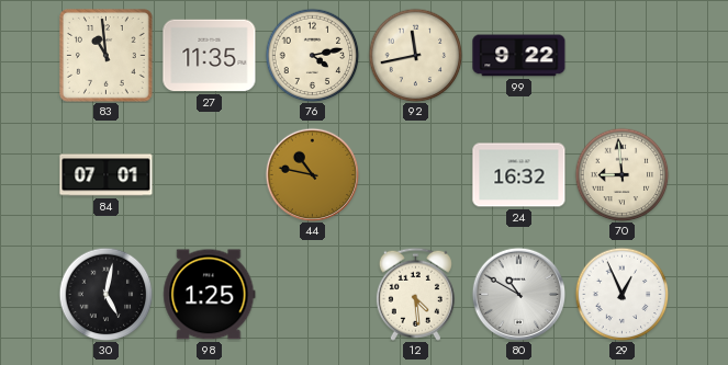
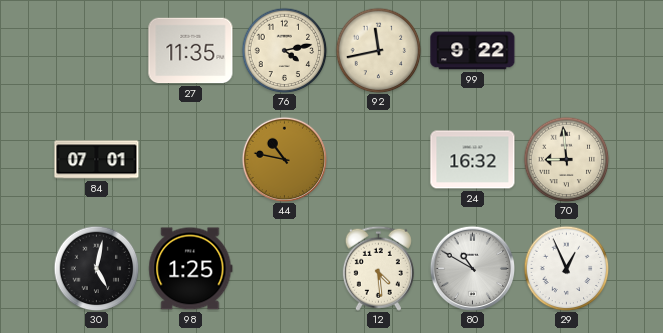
83: 10:59 -> none
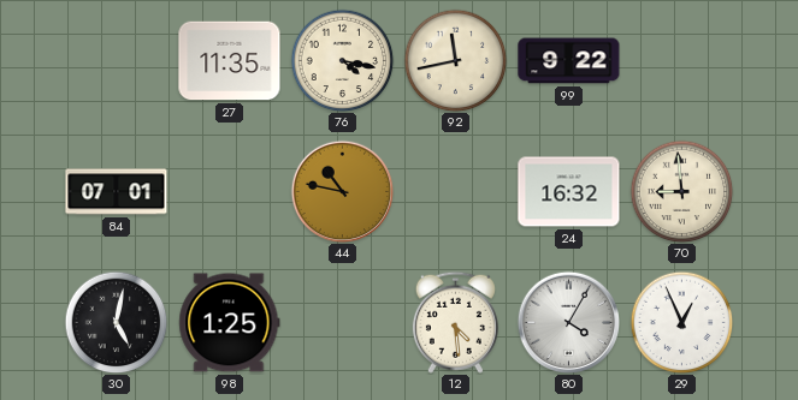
76: 4:13 -> 4:17
80: 10:50 -> 4:05
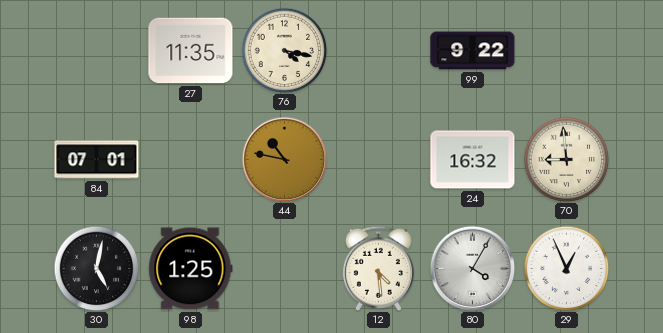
92: 11:43 -> none
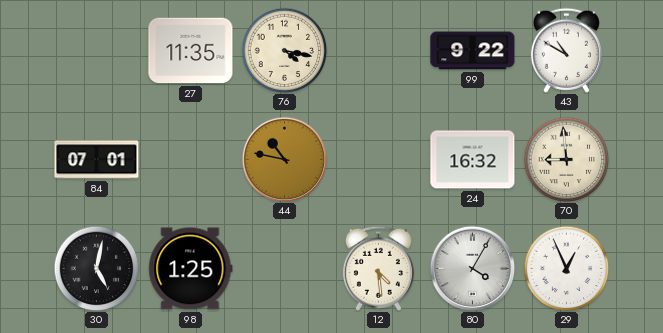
43: none -> 10:50
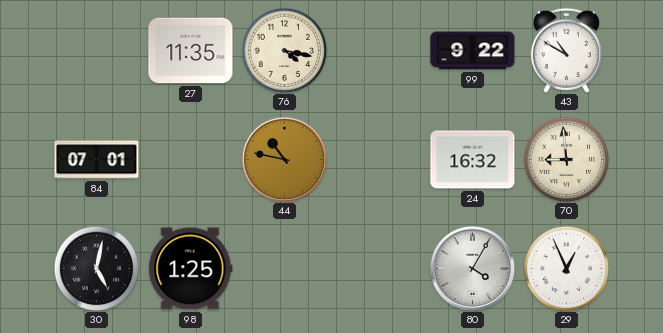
12: 4:29 -> none
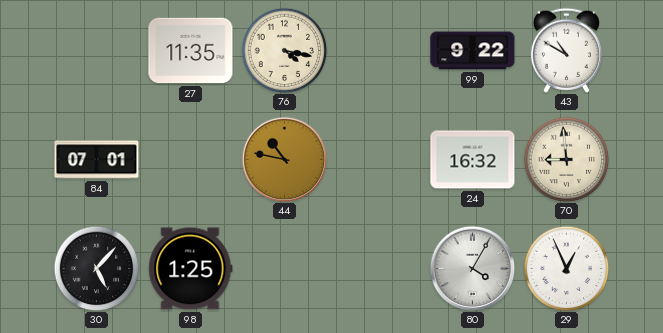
30: 5:02 -> 5:07
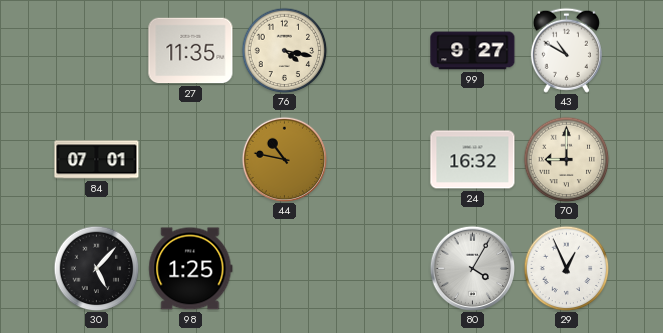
99: 9:22 -> 9:27
70: 8:59 -> 9:00
